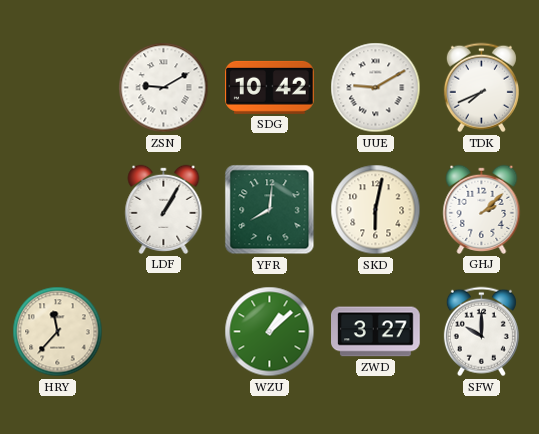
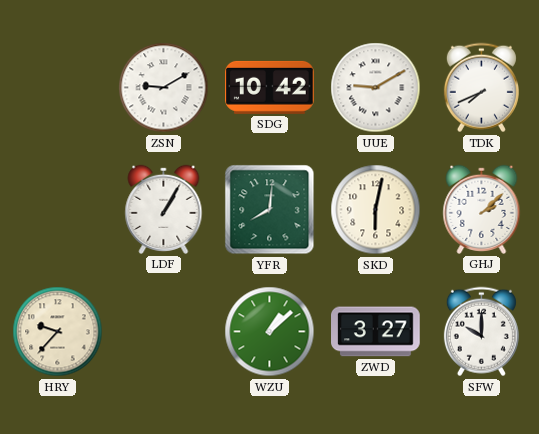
HRY: 11:37 -> 9:37
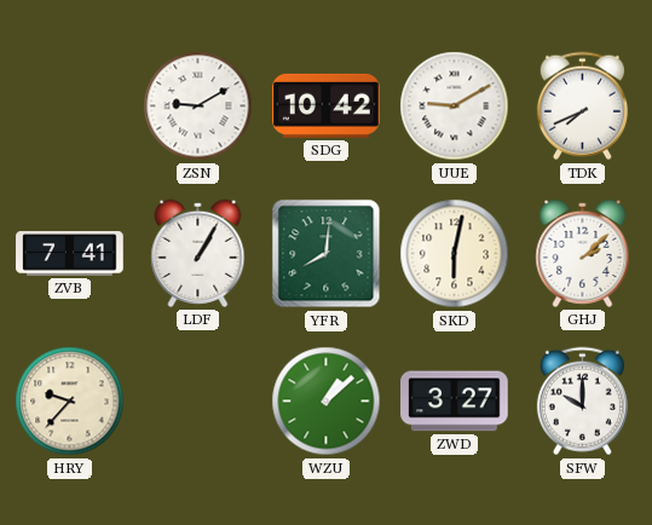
ZVB: none -> 7:41
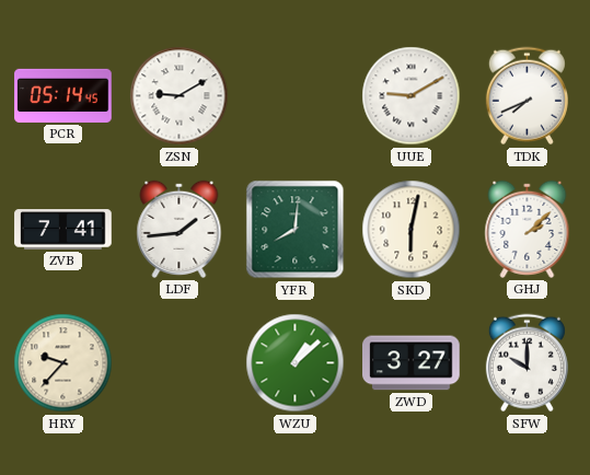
PCR: none -> 05:14
SDG: 10:42 -> none
LDF: 1:05 -> 1:44
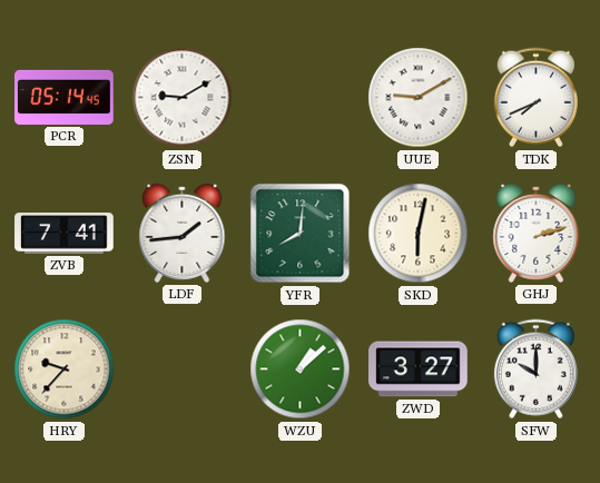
GHJ: 2:08 -> 2:12
